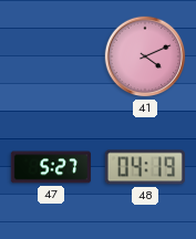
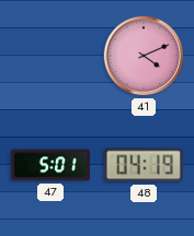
47: 5:27 -> 5:01
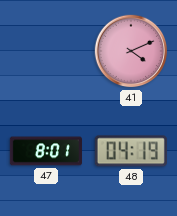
47: 5:01 -> 8:01
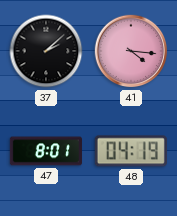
37: none -> 2:08
41: 4:11 -> 4:16
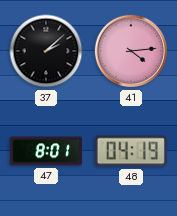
41: 4:16 -> 4:14
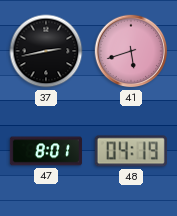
37: 2:08 -> 2:43
41: 4:14 -> 5:42
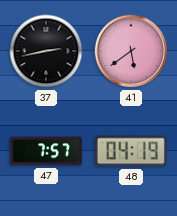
41: 5:42 -> 5:39
47: 8:01 -> 7:57
